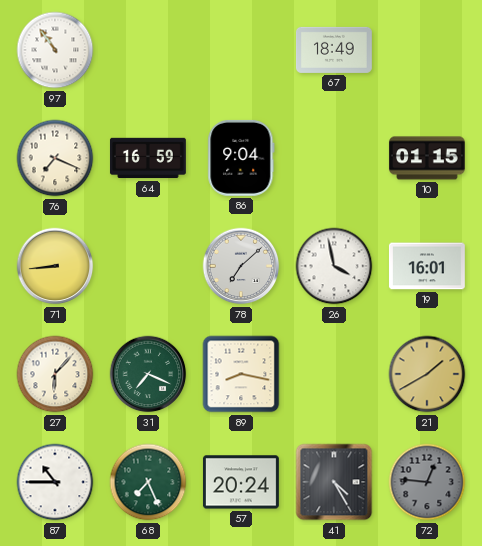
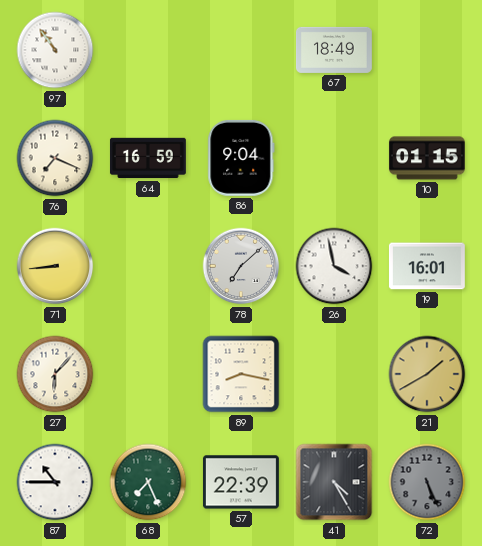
31: 7:19 -> none
57: 20:24 -> 22:39
72: 12:46 -> 5:26
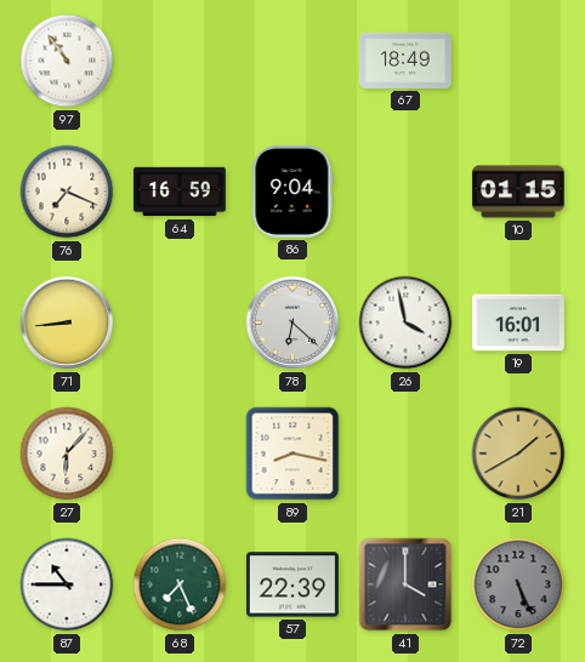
78: 7:08 -> 6:22
41: 4:25 -> 4:00
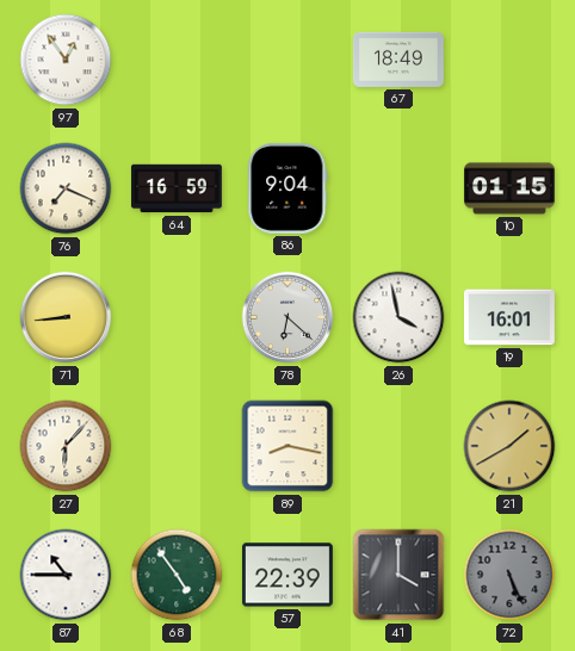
97: 10:54 -> 12:54
68: 7:26 -> 4:54
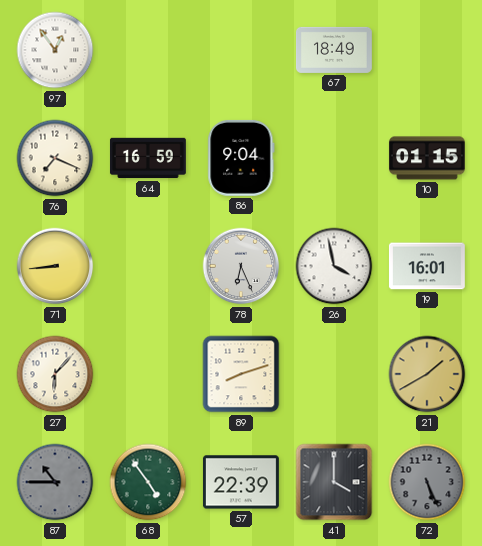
78: 6:22 -> 6:26
89: 8:17 -> 8:12
87 dial: white -> grey
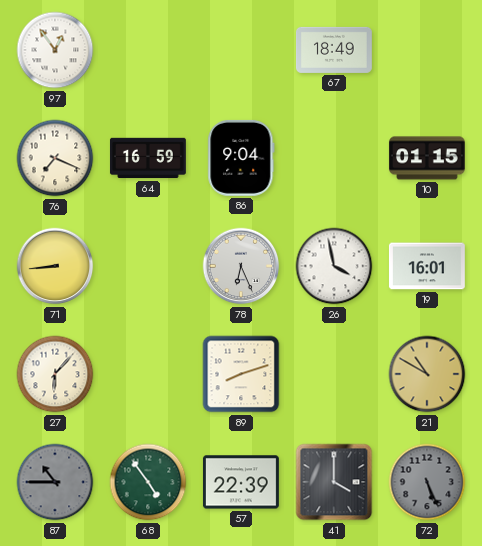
21: 1:40 -> 10:50
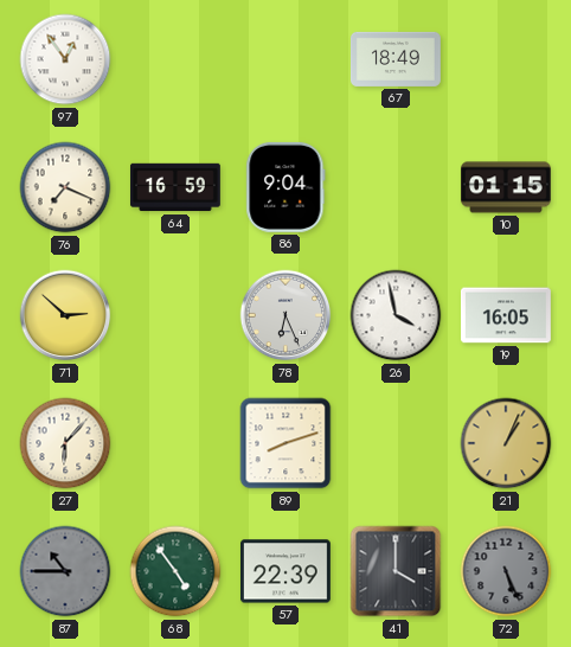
71: 8:44 -> 2:52
19: 16:01 -> 16:05
21: 10:50 -> 1:04
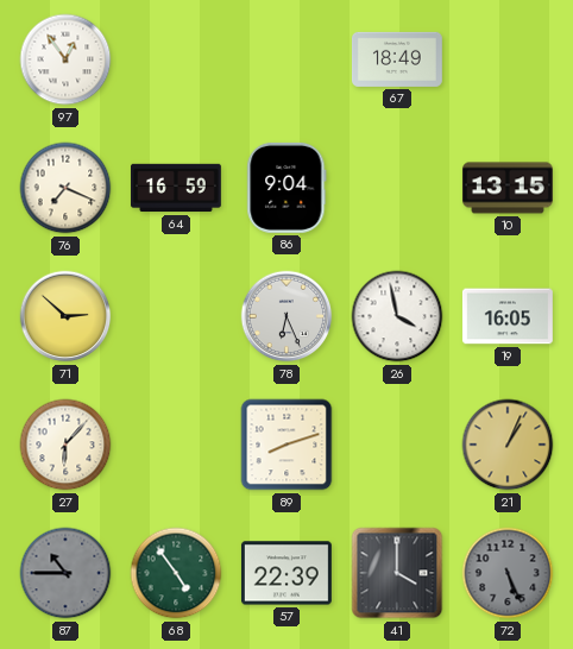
10: 01:15 -> 13:15
